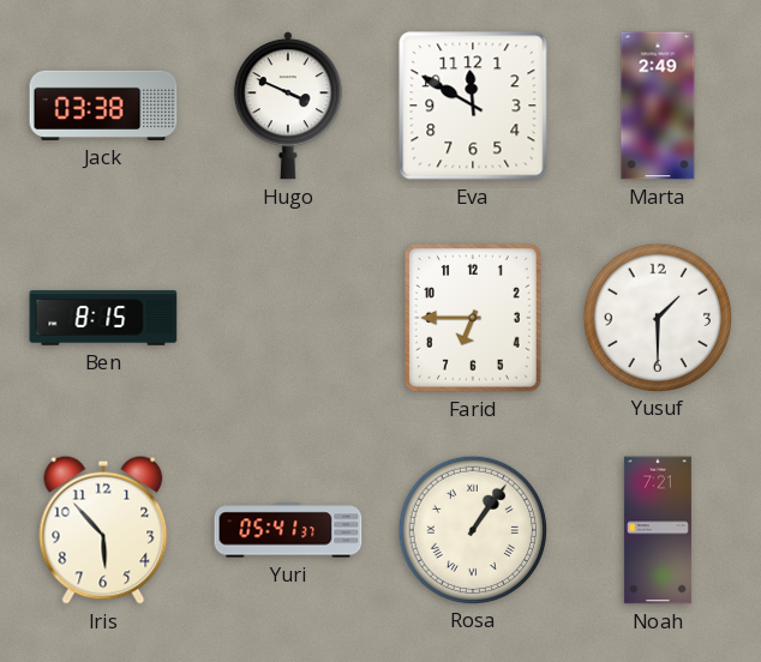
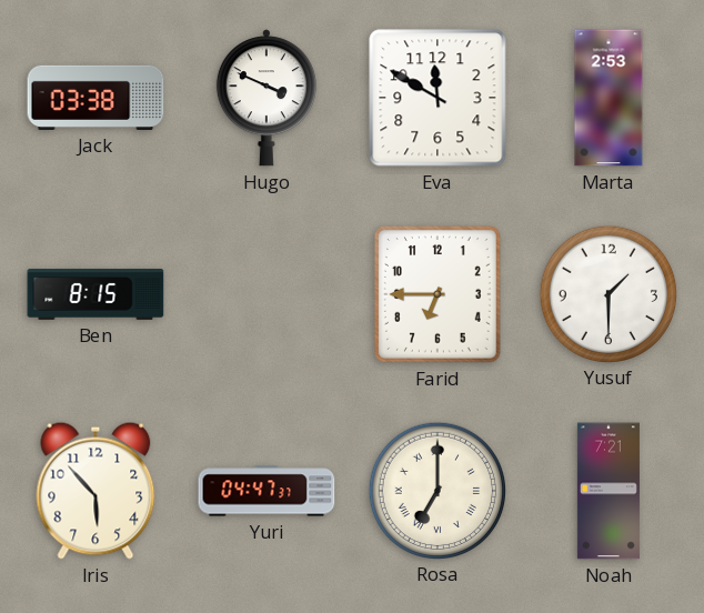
Marta: 2:49 -> 2:53
Yuri: 05:41 -> 04:47
Rosa: 1:06 -> 7:00
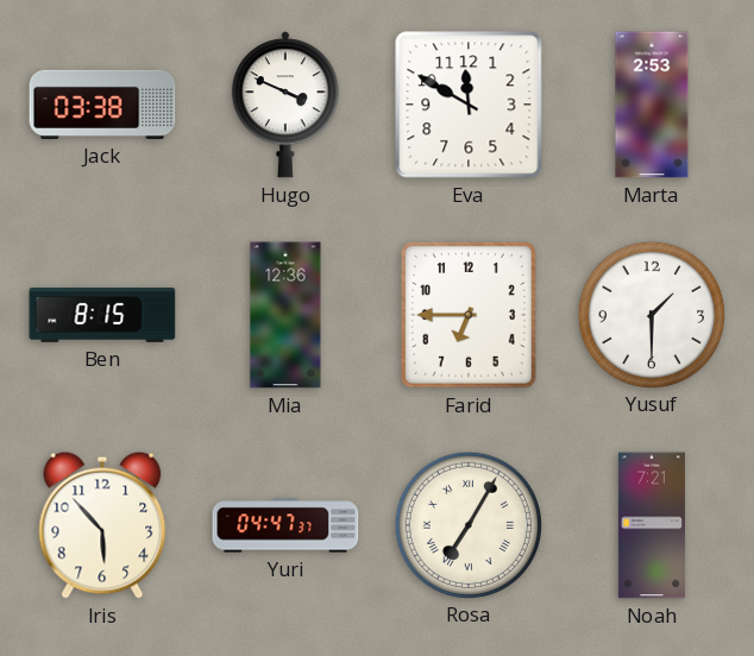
Mia: none -> 12:36
Rosa: 7:00 -> 7:05
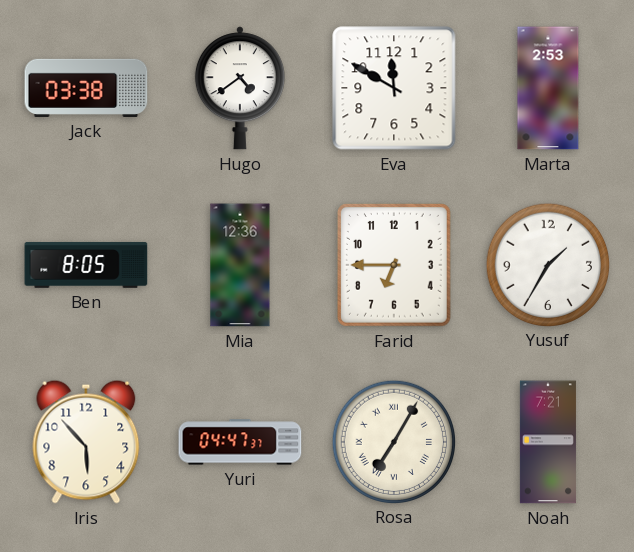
Hugo: 3:49 -> 4:39
Ben: 8:15 -> 8:05
Yusuf: 1:30 -> 1:35
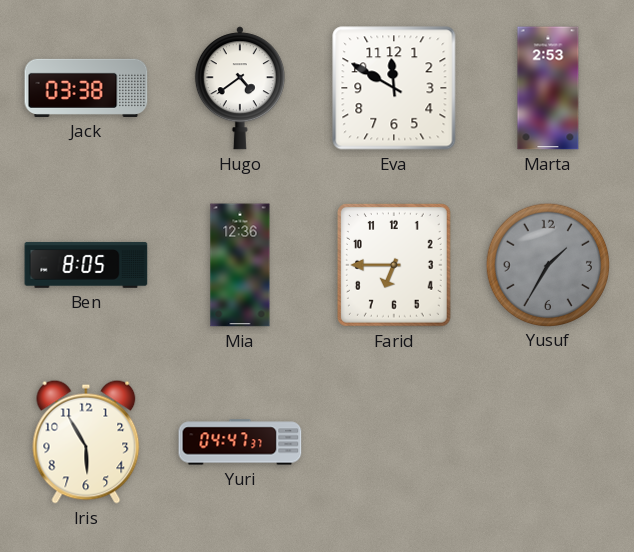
Yusuf dial: white -> grey
Iris: 5:53 -> 5:55
Rosa: 7:05 -> none
Noah: 7:21 -> none
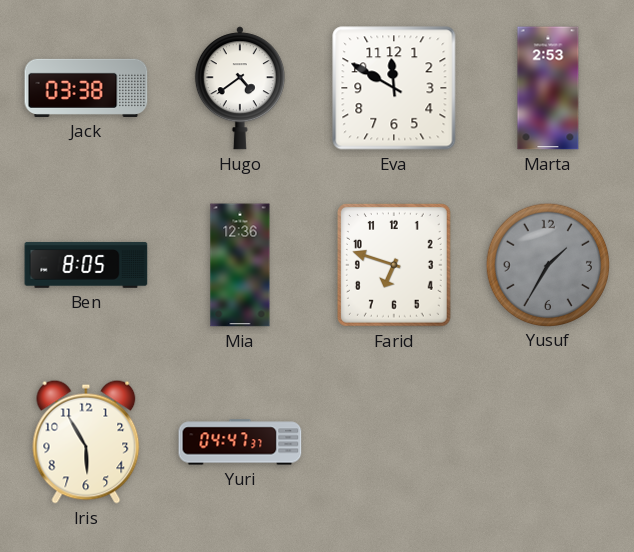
Farid: 6:45 -> 6:48
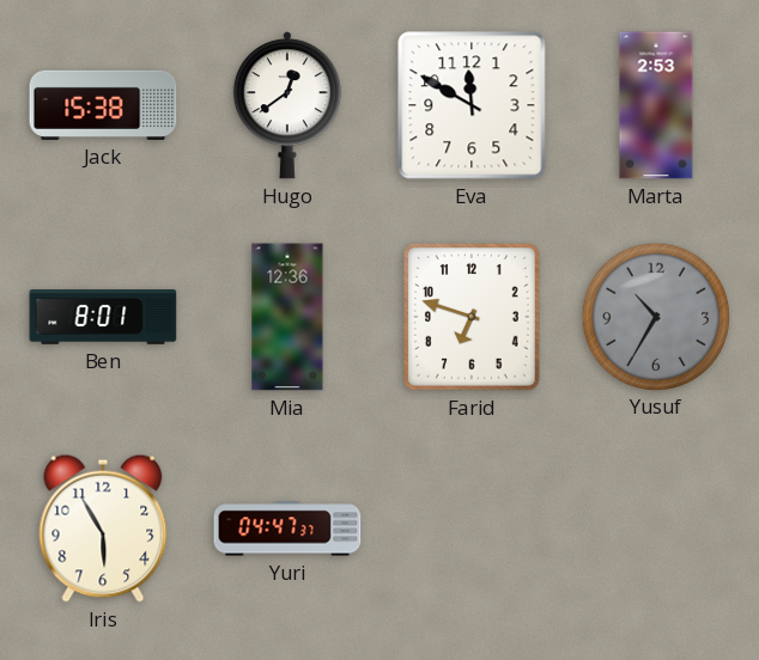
Jack: 03:38 -> 15:38
Hugo: 4:39 -> 12:39
Ben: 8:05 -> 8:01
Yusuf: 1:35 -> 10:35
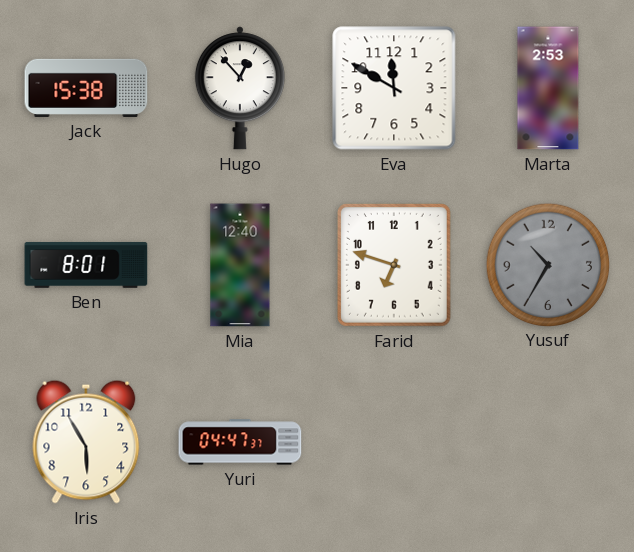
Hugo: 12:39 -> 12:53
Mia: 12:36 -> 12:40
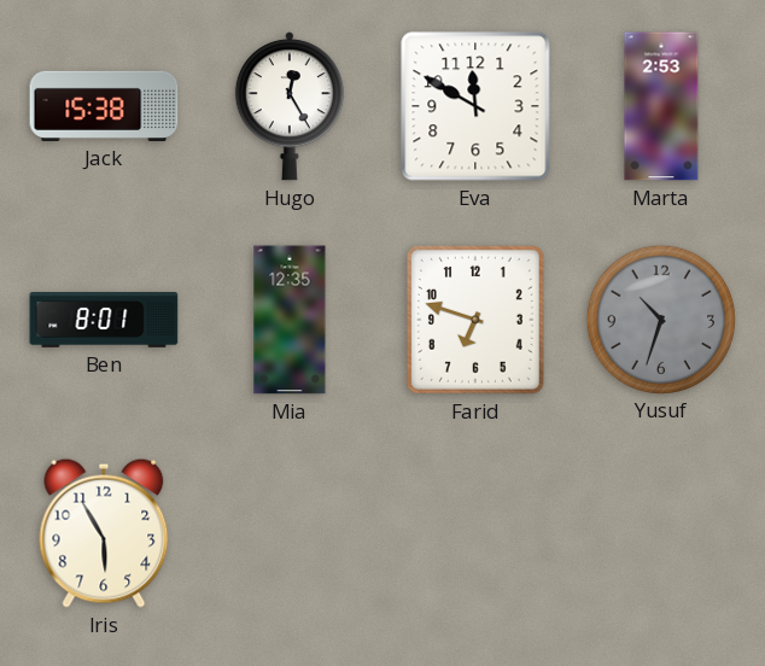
Hugo: 12:53 -> 12:25
Mia: 12:40 -> 12:35
Yusuf: 10:35 -> 10:33
Yuri: 04:47 -> none
